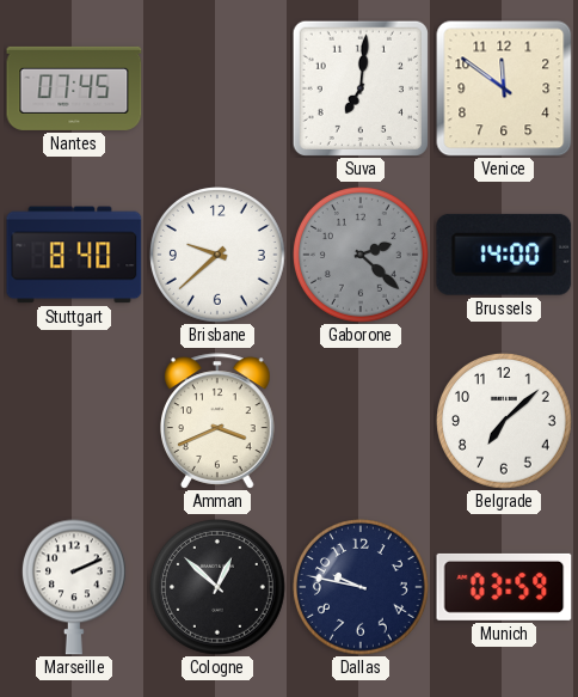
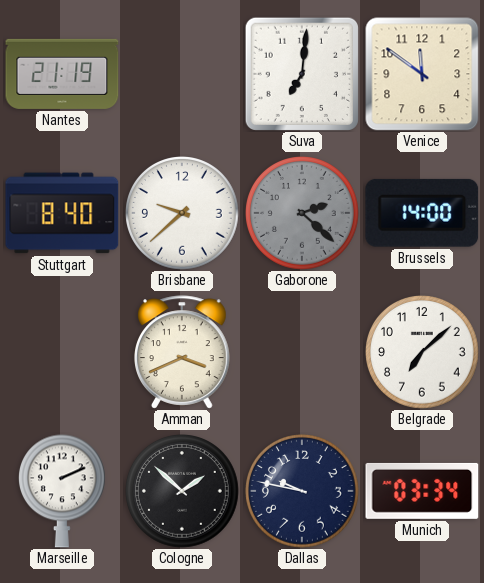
Nantes: 07:45 -> 21:19
Cologne: 12:52 -> 1:52
Munich: 03:59 -> 03:34
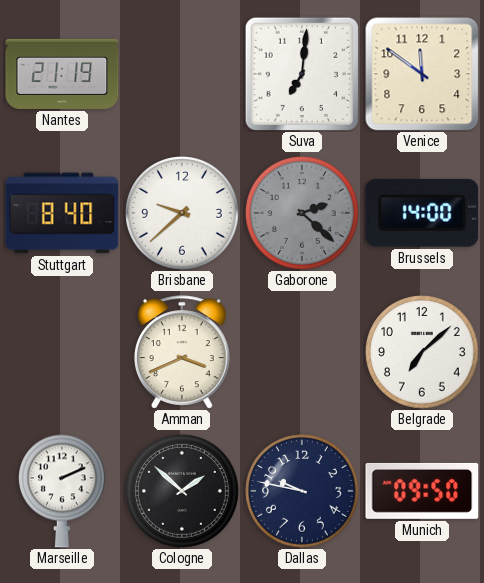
Munich: 03:34 -> 09:50
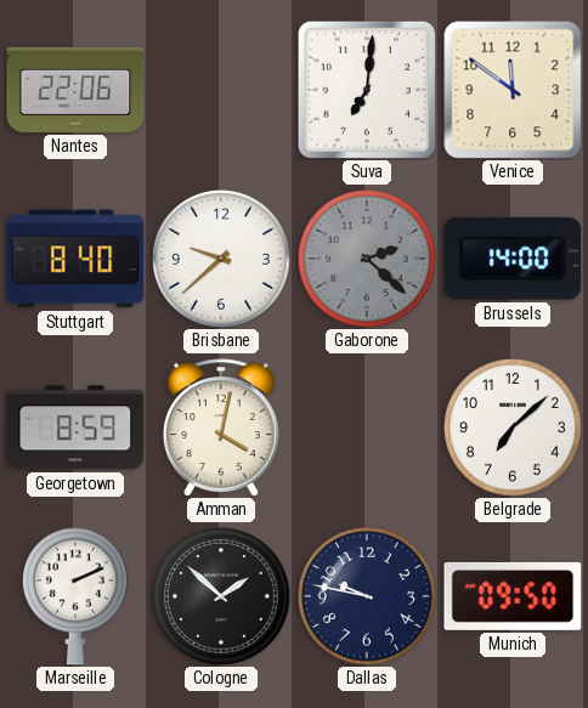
Nantes: 21:19 -> 22:06
Georgetown: none -> 8:59
Amman: 3:41 -> 4:02
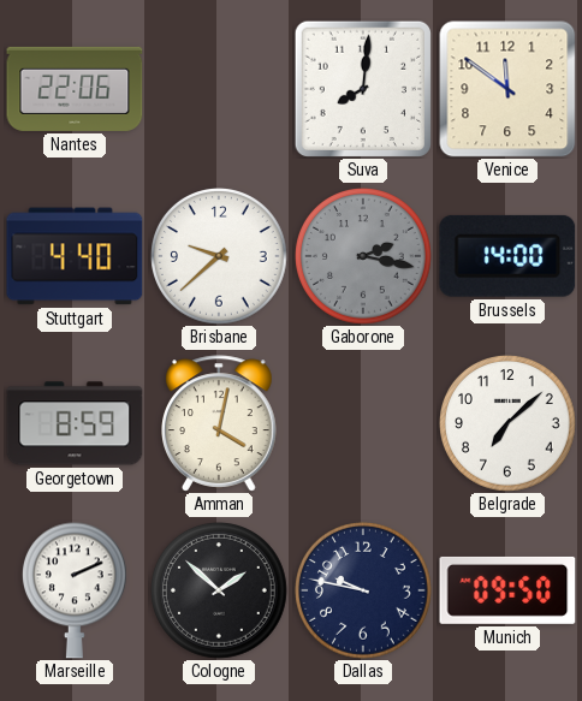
Suva: 7:01 -> 8:01
Stuttgart: 8:40 -> 4:40
Gaborone: 2:22 -> 2:17
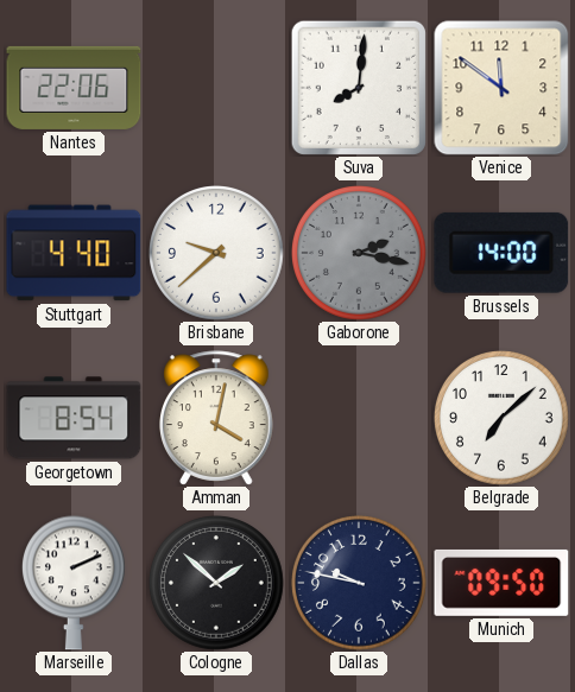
Georgetown: 8:59 -> 8:54
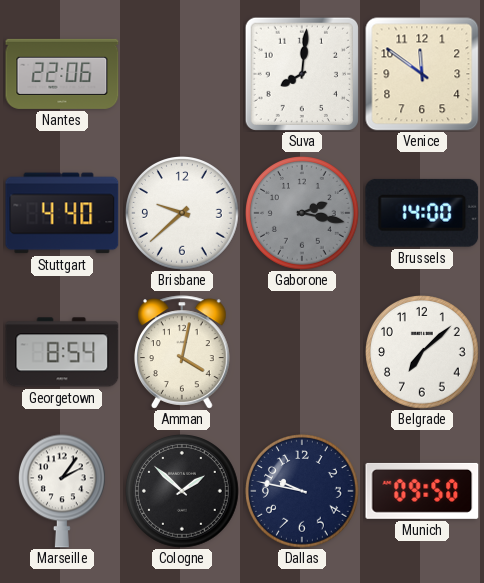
Marseille: 2:11 -> 2:06
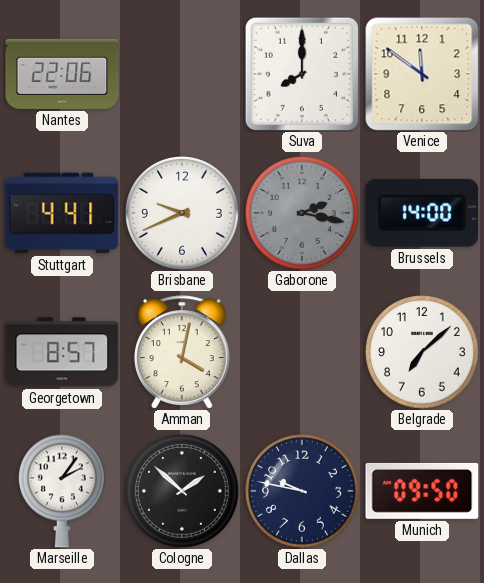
Suva: 8:01 -> 8:00
Stuttgart: 4:40 -> 4:41
Brisbane: 9:38 -> 9:41
Georgetown: 8:54 -> 8:57
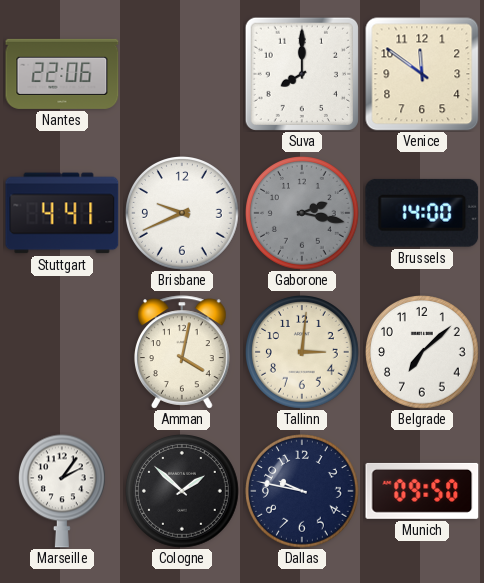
Georgetown: 8:57 -> none
Tallinn: none -> 3:01
